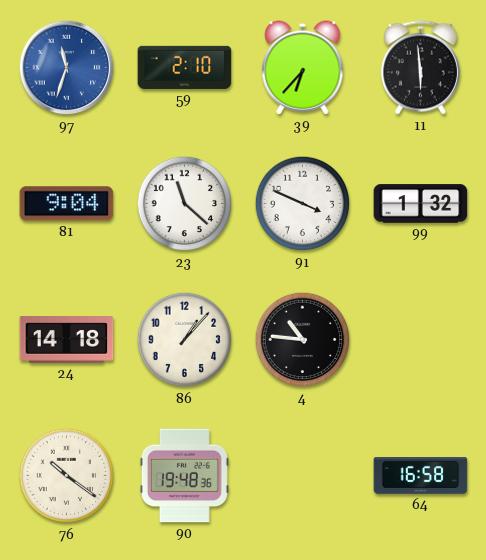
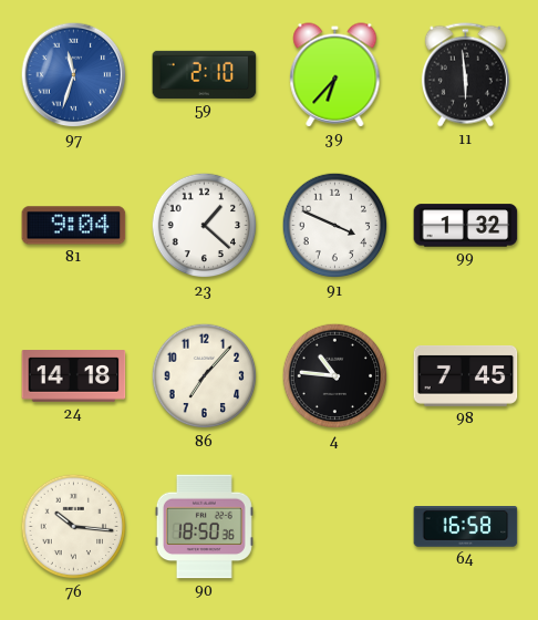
23: 11:22 -> 1:22
86: 1:07 -> 7:07
98: none -> 7:45
76: 10:21 -> 10:16
90: 19:48 -> 18:50
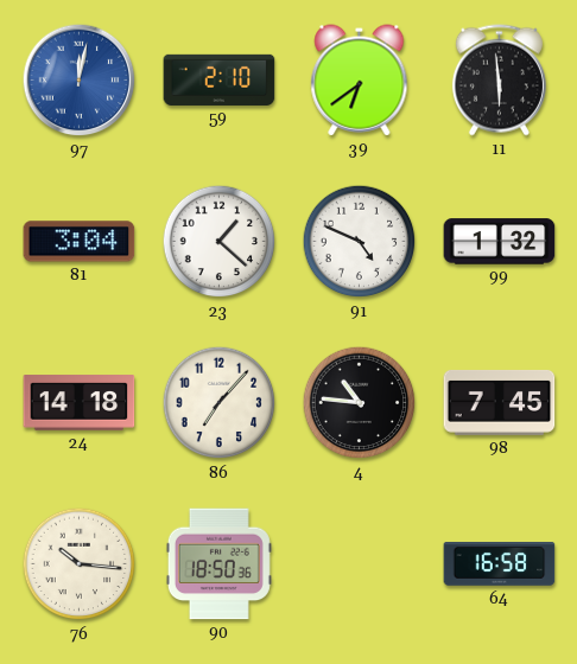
97: 11:33 -> 12:02
39: 6:37 -> 6:39
81: 9:04 -> 3:04
91: 3:49 -> 4:49
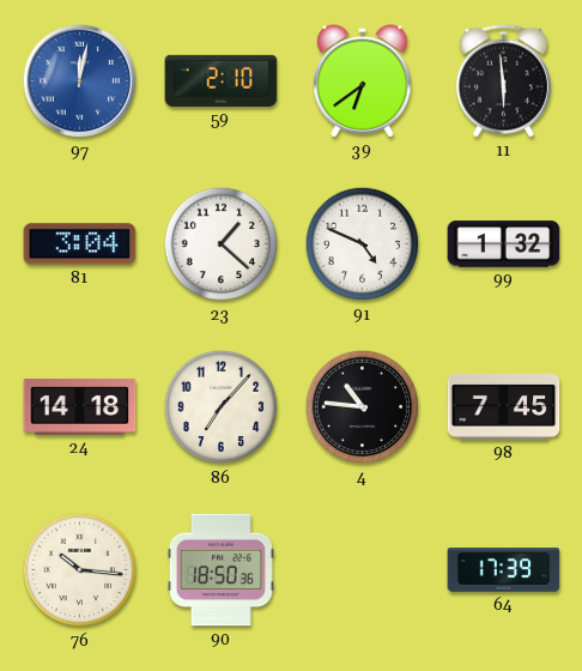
64: 16:58 -> 17:39
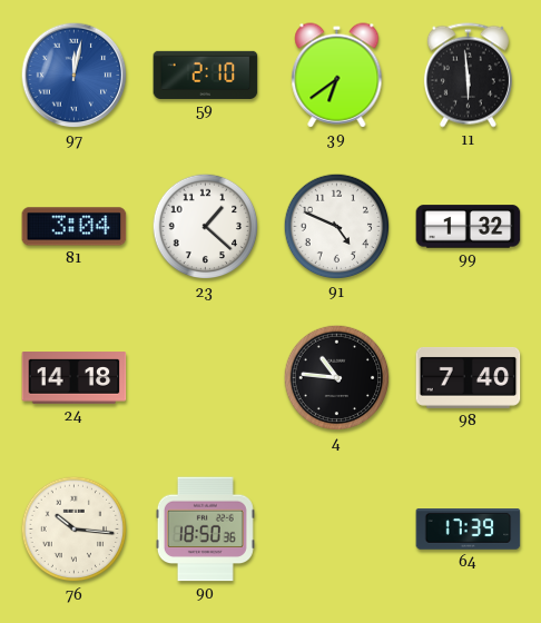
86: 7:07 -> none
98: 7:45 -> 7:40
